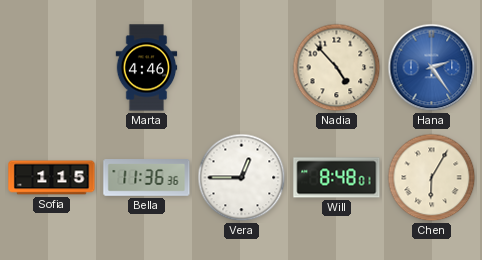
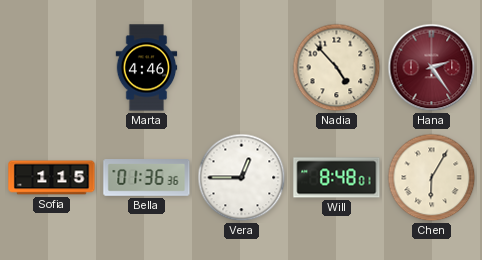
Hana dial: blue -> burgundy
Bella: 11:36 -> 01:36
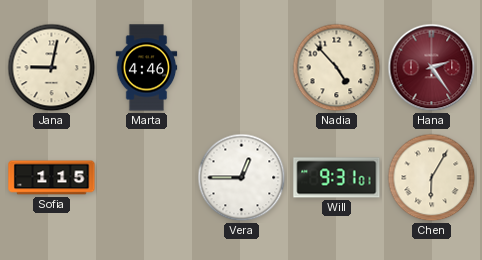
Jana: none -> 9:02
Bella: 01:36 -> none
Will: 8:48 -> 9:31
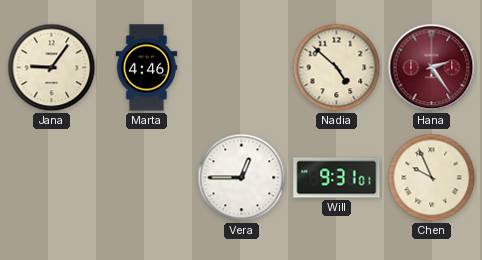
Jana: 9:02 -> 9:06
Nadia: 4:53 -> 4:52
Sofia: 1:15 -> none
Chen: 6:05 -> 9:56
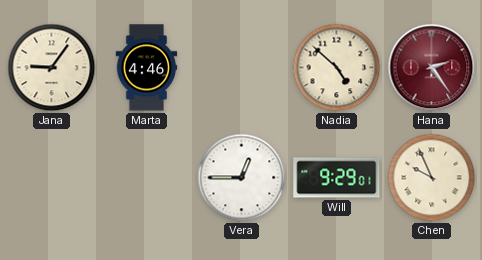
Will: 9:31 -> 9:29
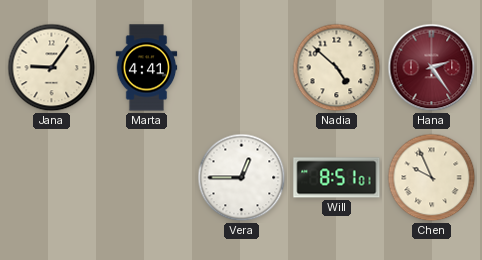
Marta: 4:46 -> 4:41
Will: 9:29 -> 8:51
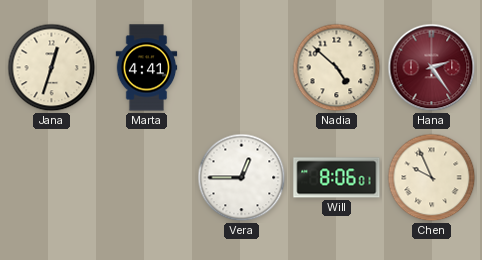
Jana: 9:06 -> 12:33
Will: 8:51 -> 8:06
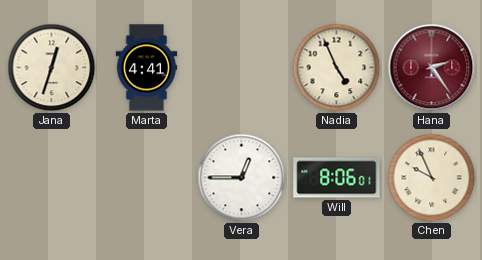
Nadia: 4:52 -> 4:56
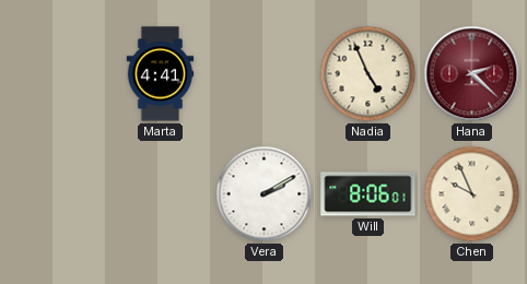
Jana: 12:33 -> none
Hana: 2:24 -> 2:22
Vera: 12:45 -> 2:10
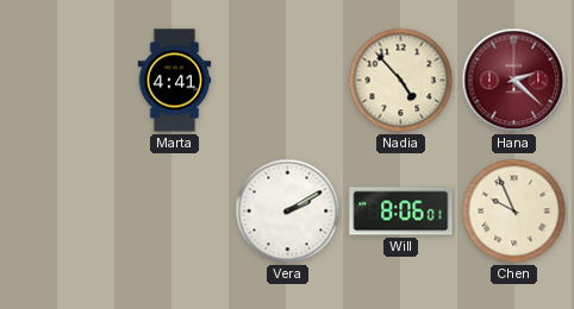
Nadia: 4:56 -> 4:53
